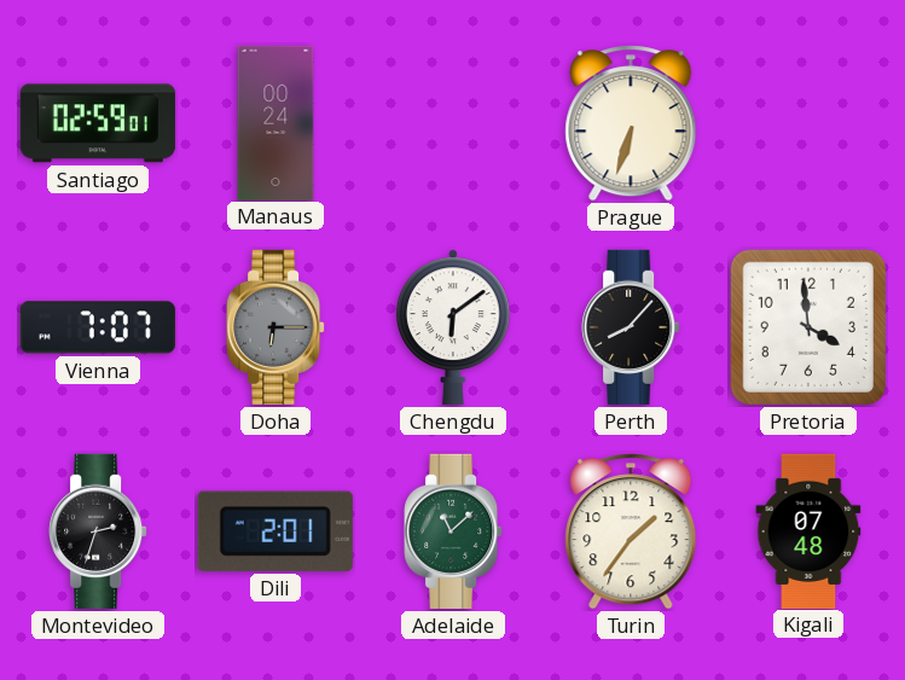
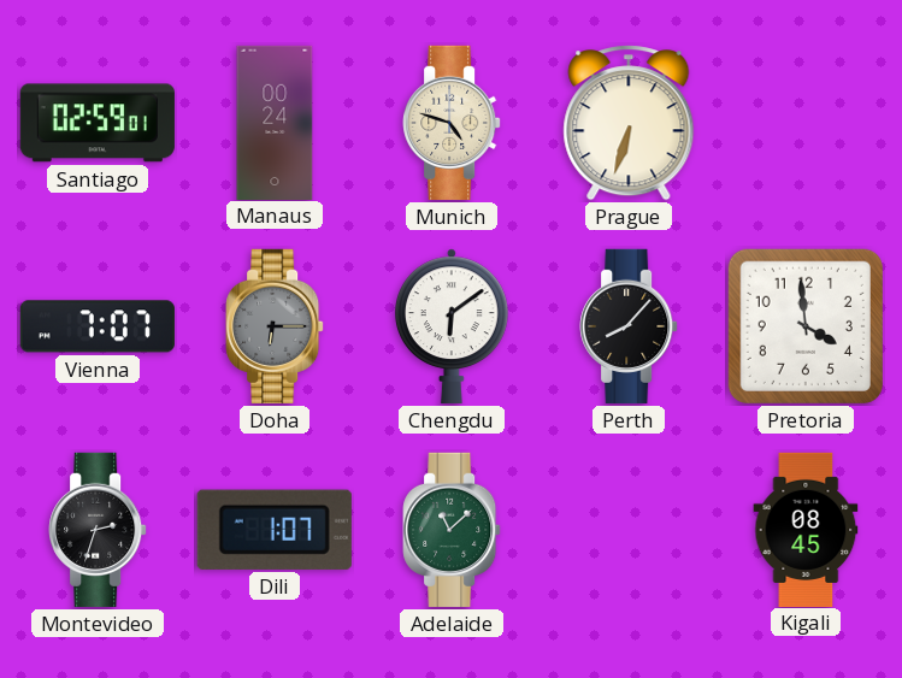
Munich: none -> 4:48
Dili: 2:01 -> 1:07
Turin: 1:36 -> none
Kigali: 07:48 -> 08:45
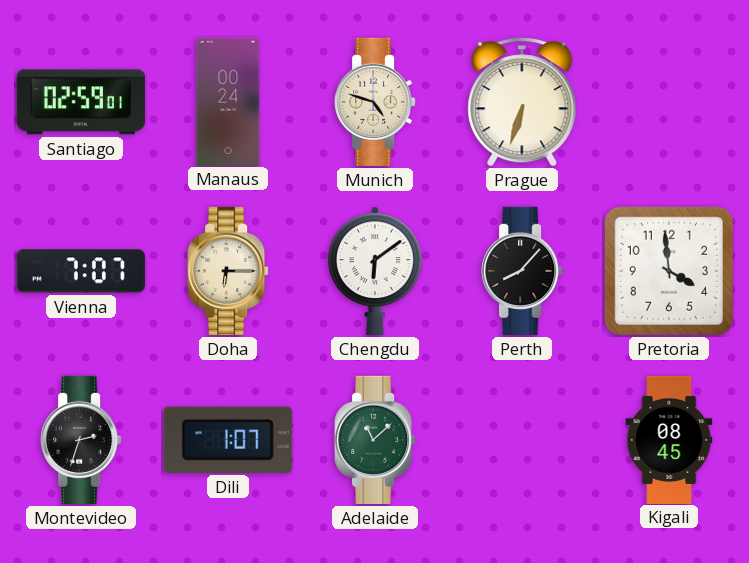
Doha dial: grey -> cream
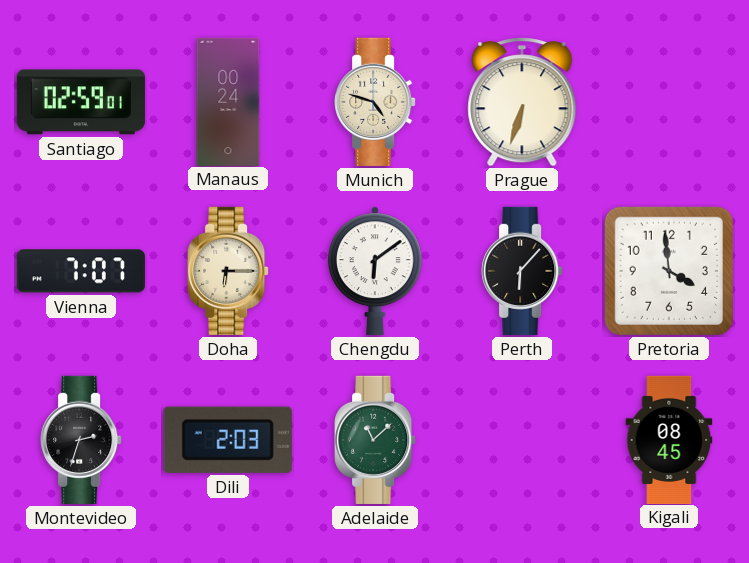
Perth: 8:07 -> 6:07
Dili: 1:07 -> 2:03
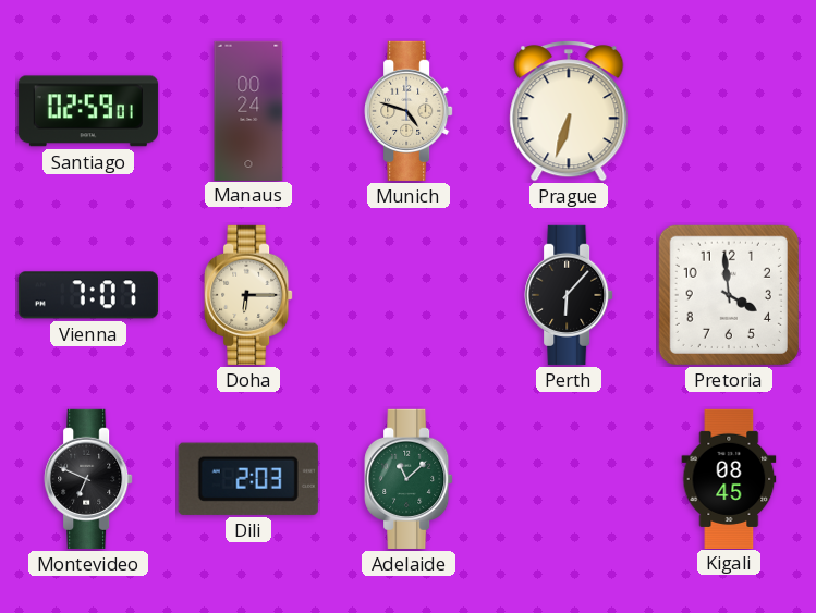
Chengdu: 6:09 -> none
Montevideo: 2:33 -> 6:49
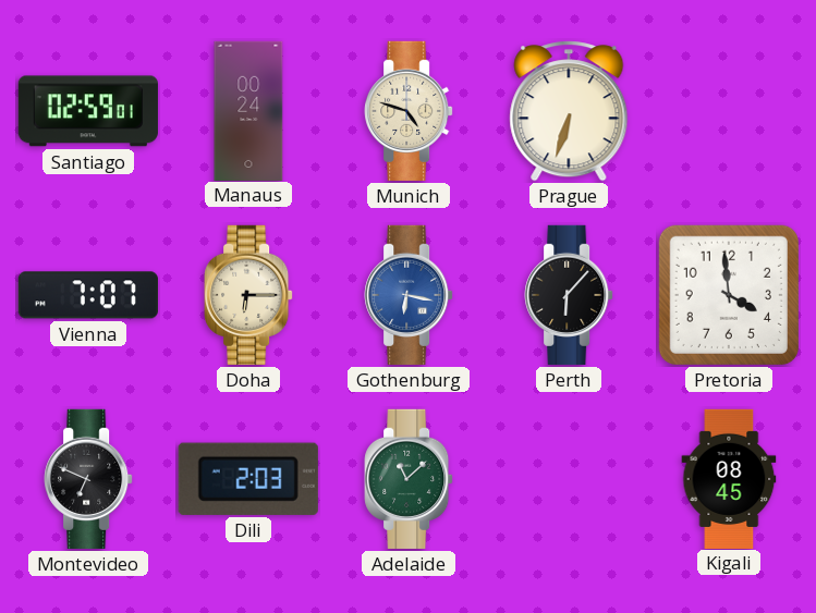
Gothenburg: none -> 6:17
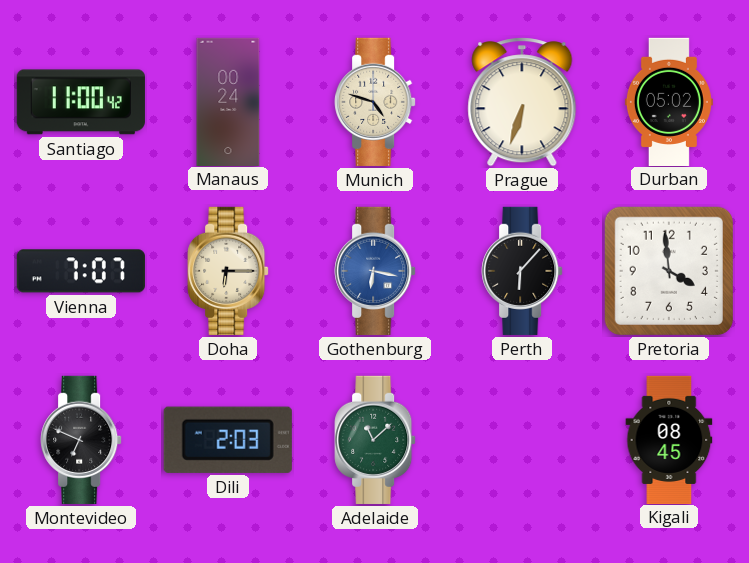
Santiago: 02:59 -> 11:00
Durban: none -> 05:02
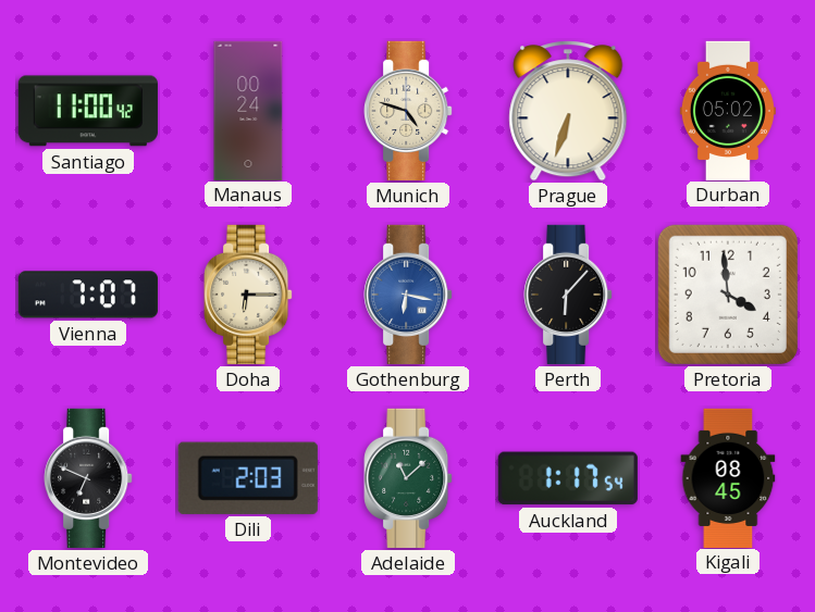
Auckland: none -> 1:17
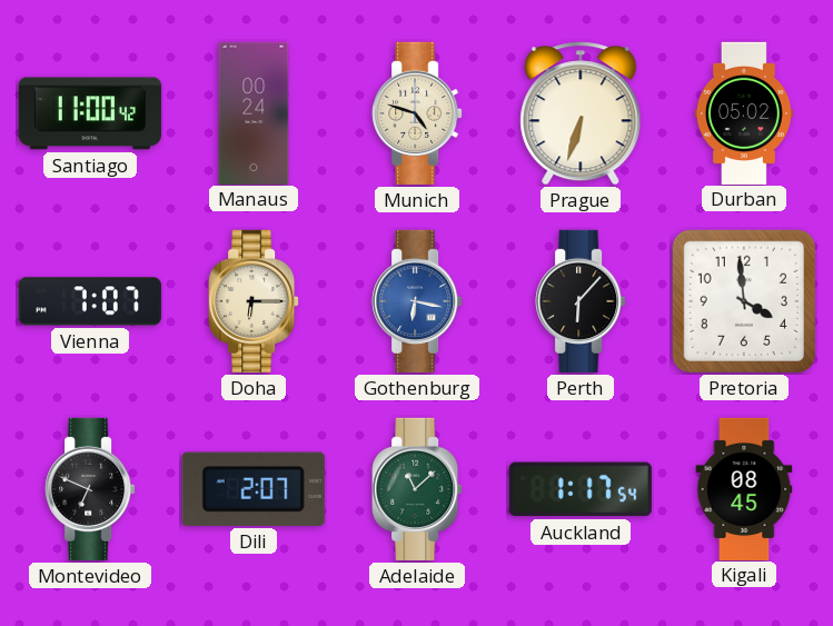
Dili: 2:03 -> 2:07
